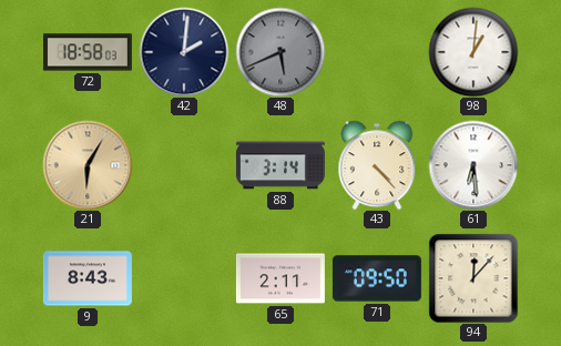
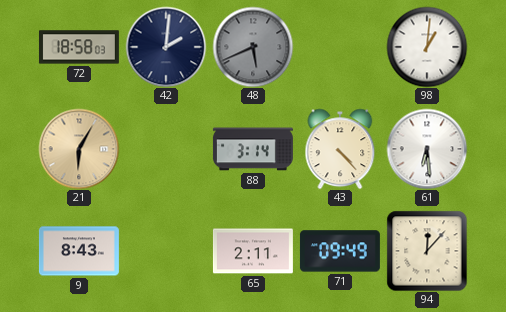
71: 09:50 -> 09:49
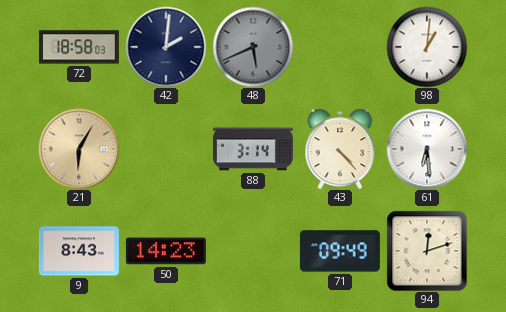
50: none -> 14:23
65: 2:11 -> none
94: 12:07 -> 12:12
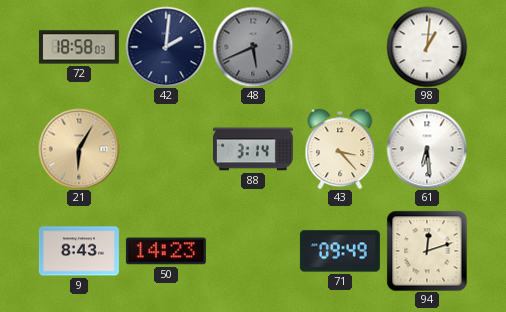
43: 4:23 -> 3:23
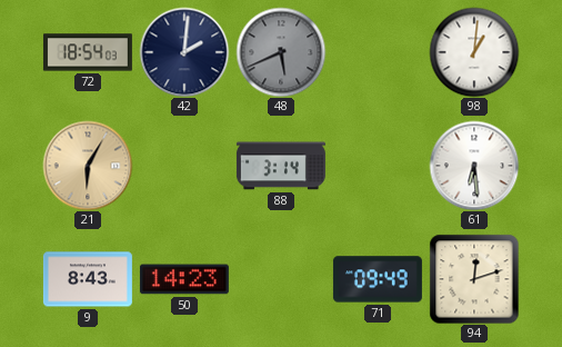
72: 18:58 -> 18:54
43: 3:23 -> none
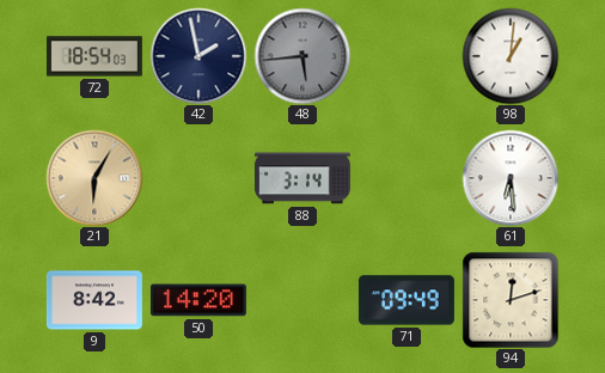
42: 2:01 -> 1:58
48: 5:41 -> 5:44
9: 8:43 -> 8:42
50: 14:23 -> 14:20
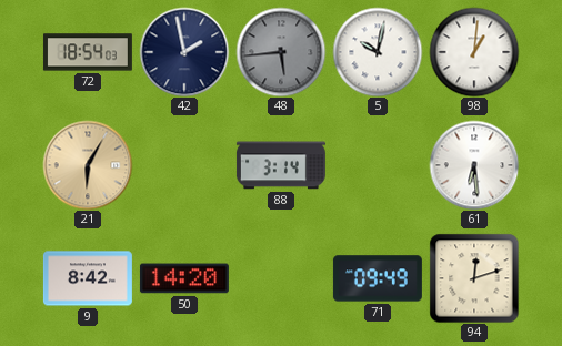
5: none -> 10:02
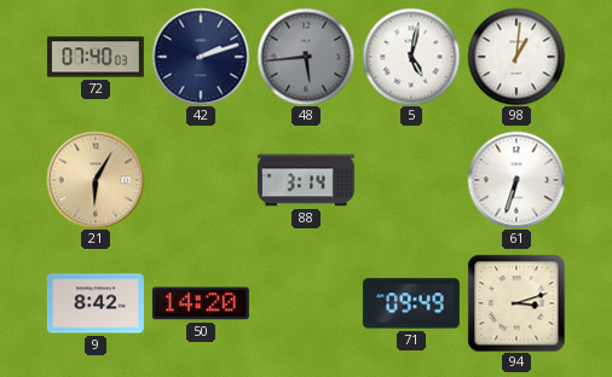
72: 18:54 -> 07:40
42: 1:58 -> 2:12
5: 10:02 -> 5:02
61: 6:29 -> 6:33
94: 12:12 -> 3:12
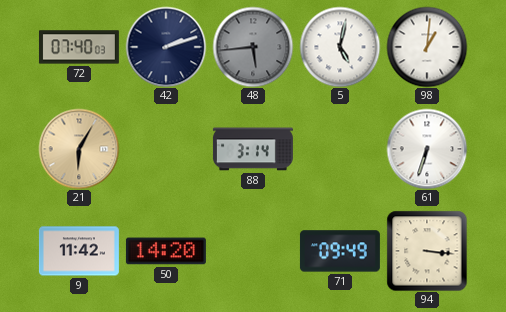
9: 8:42 -> 11:42
94: 3:12 -> 3:16
